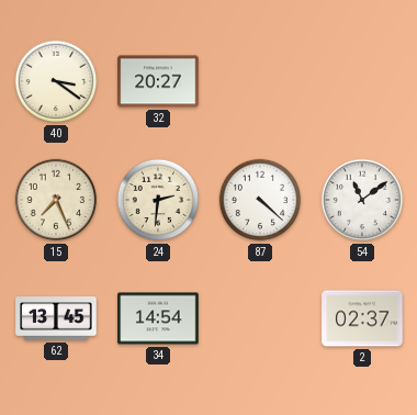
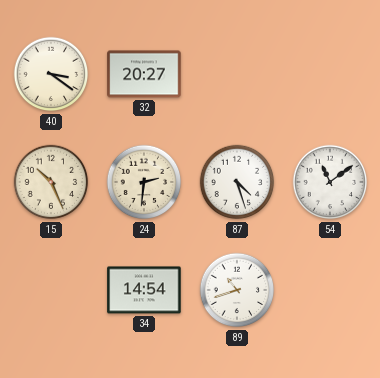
15: 7:26 -> 10:26
87: 4:22 -> 4:27
62: 13:45 -> none
89: none -> 10:42
2: 02:37 -> none
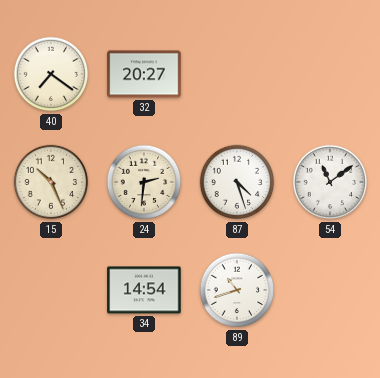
40: 3:21 -> 7:21
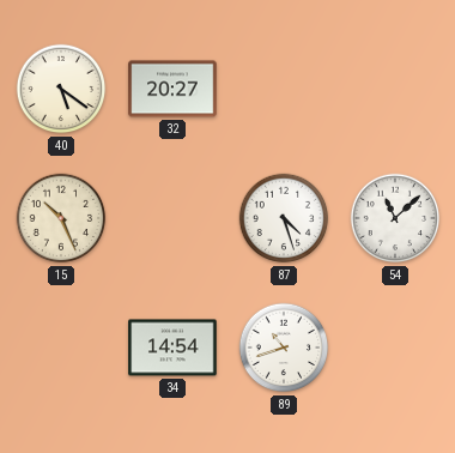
40: 7:21 -> 5:21
24: 2:31 -> none
54: 11:09 -> 11:08
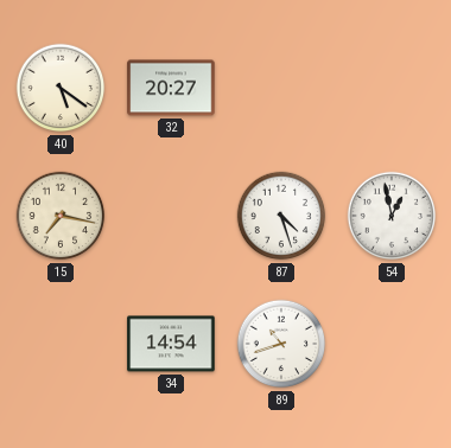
15: 10:26 -> 7:17
54: 11:08 -> 12:58
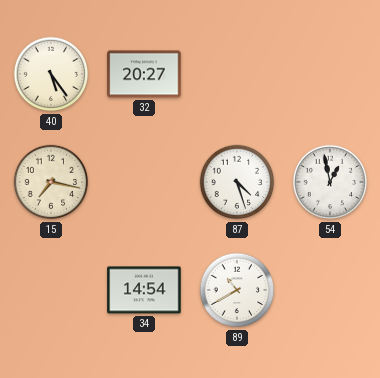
40: 5:21 -> 5:24
89: 10:42 -> 10:40
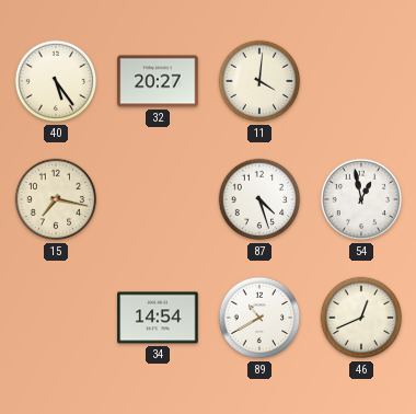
11: none -> 4:01
46: none -> 12:41
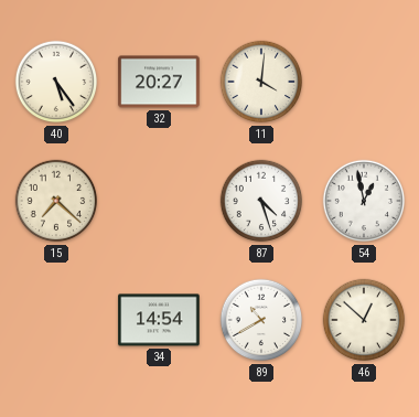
15: 7:17 -> 7:22
46: 12:41 -> 12:52
